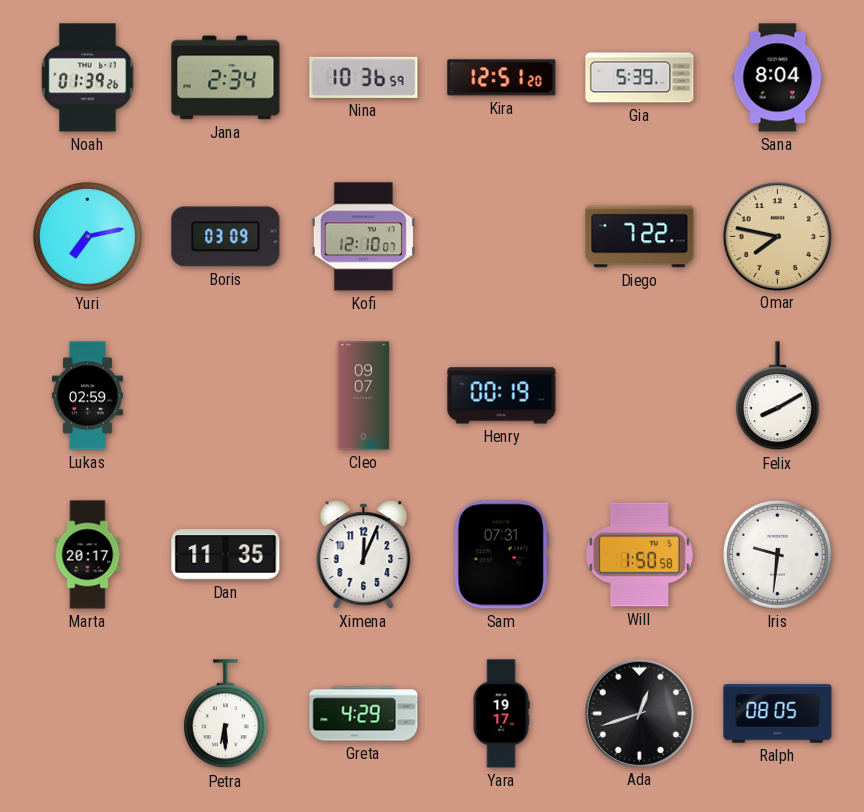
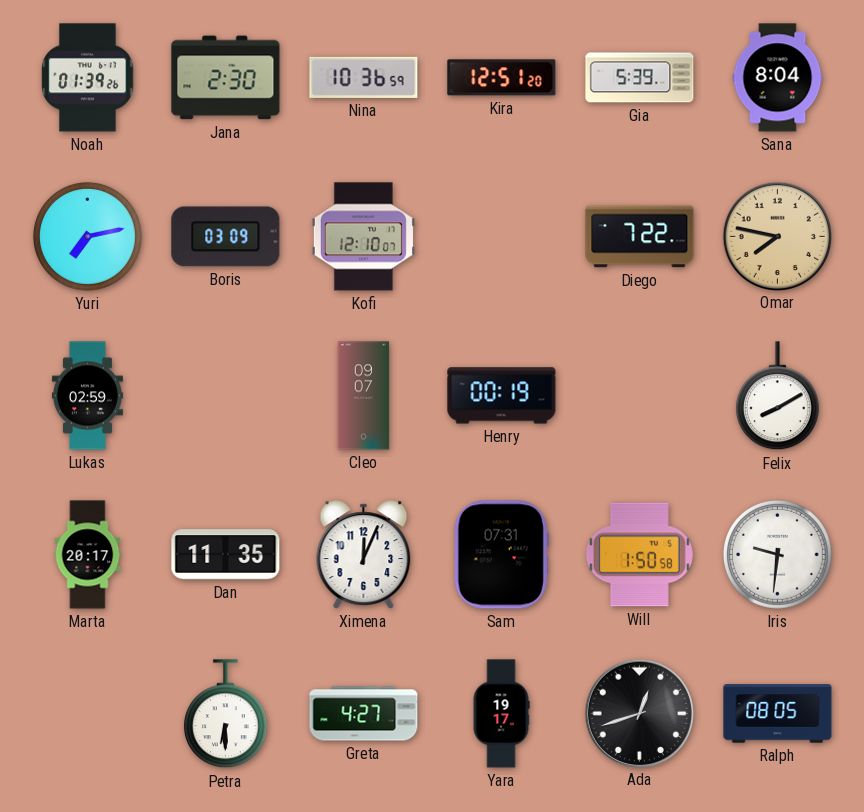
Jana: 2:34 -> 2:30
Greta: 4:29 -> 4:27
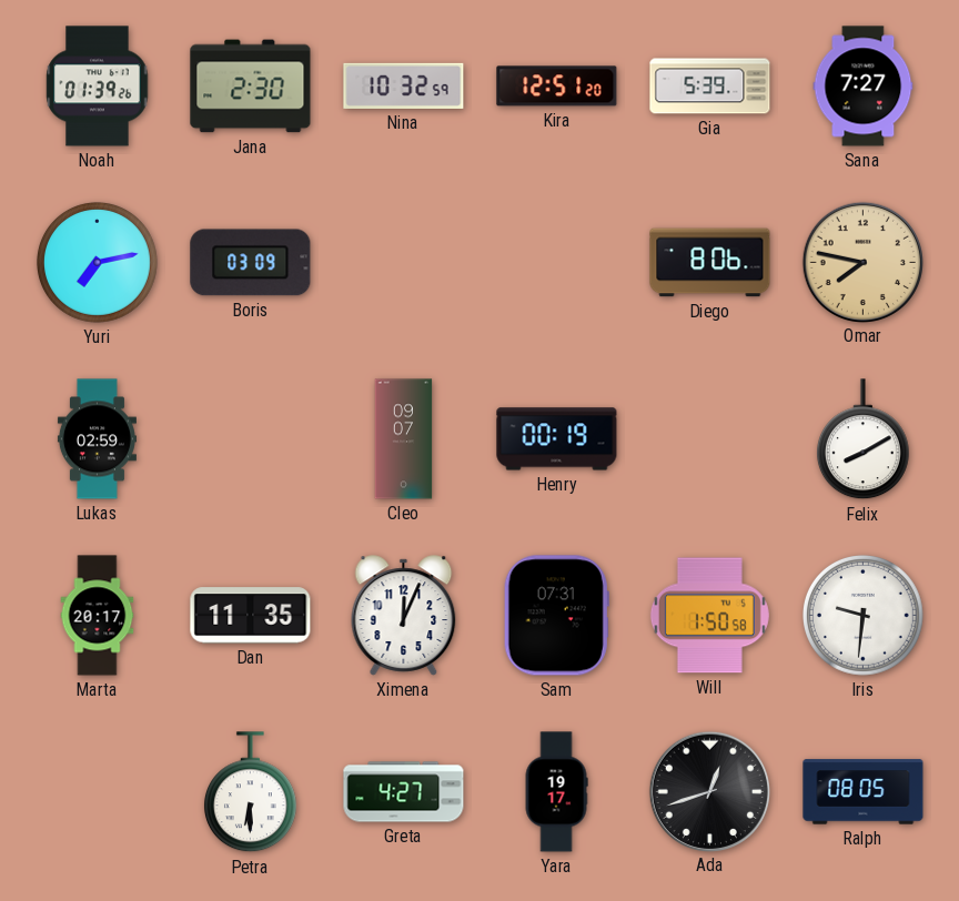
Nina: 10:36 -> 10:32
Sana: 8:04 -> 7:27
Kofi: 12:10 -> none
Diego: 7:22 -> 8:06
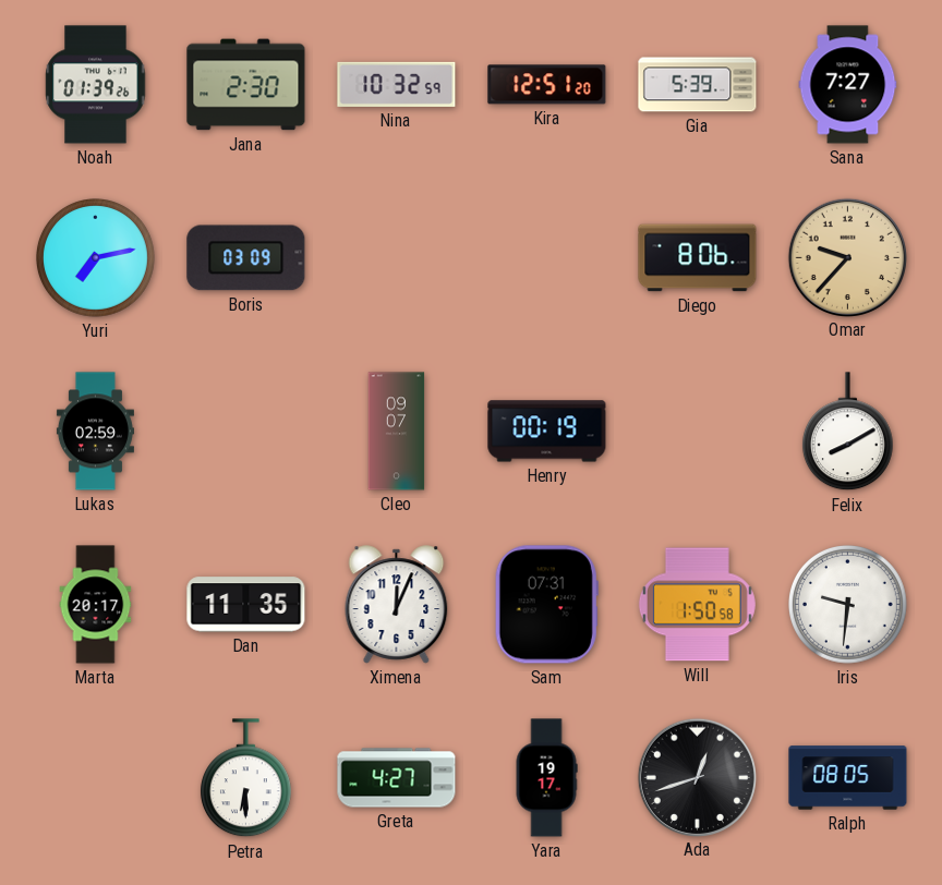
Omar: 7:47 -> 9:37
